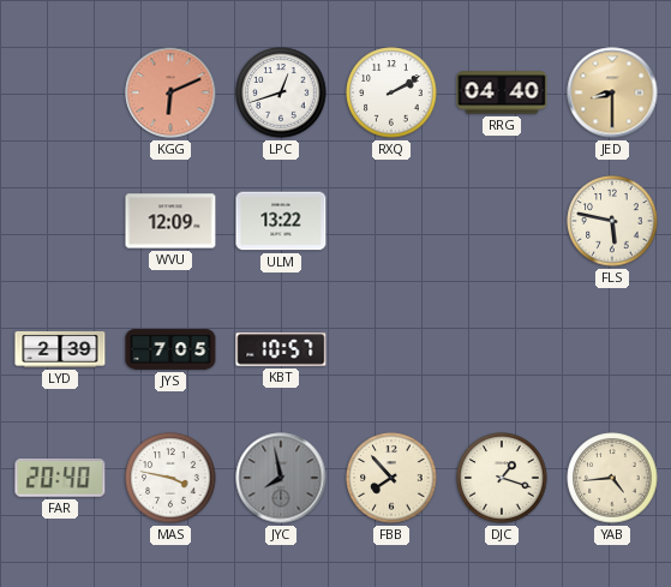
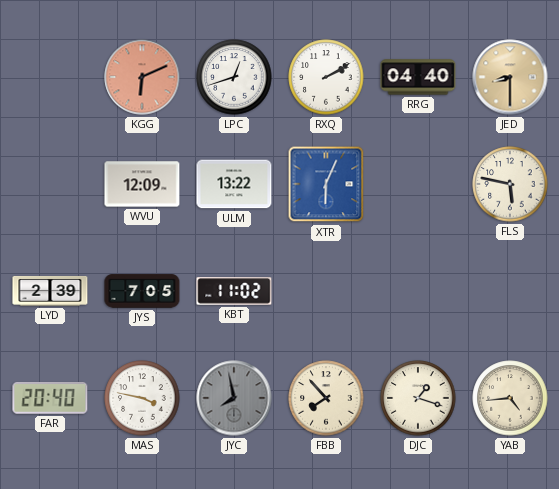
XTR: none -> 6:04
KBT: 10:57 -> 11:02
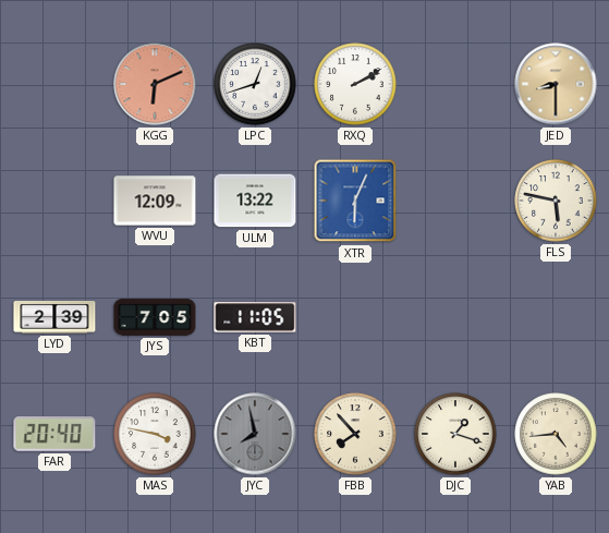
RRG: 04:40 -> none
KBT: 11:02 -> 11:05
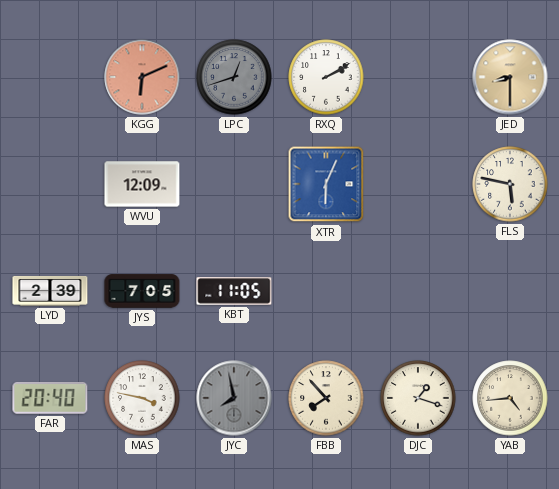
LPC dial: white -> grey
ULM: 13:22 -> none
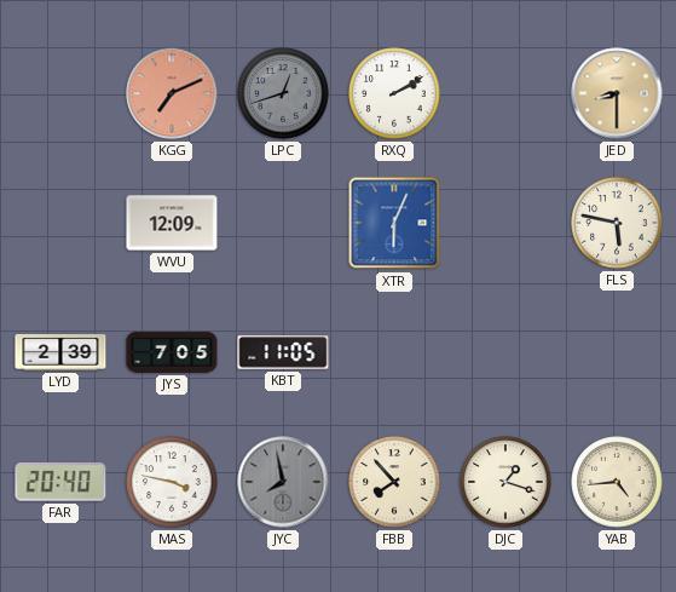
KGG: 6:11 -> 7:11
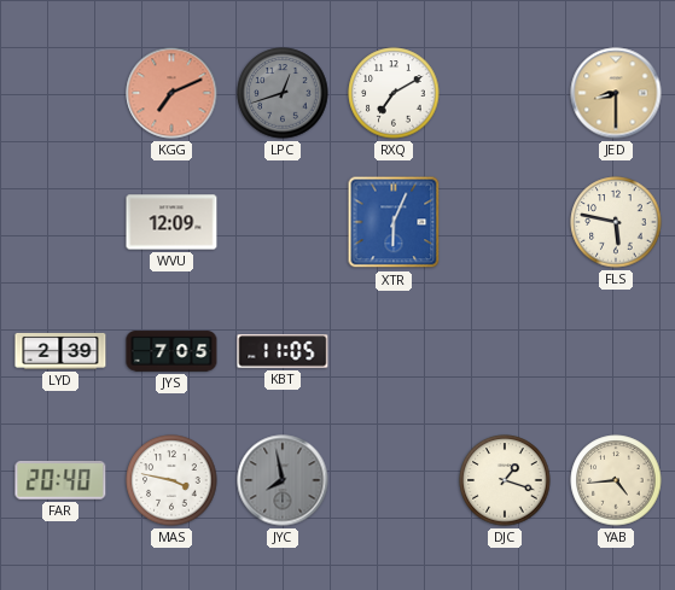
RXQ: 2:10 -> 7:10
FBB: 7:53 -> none
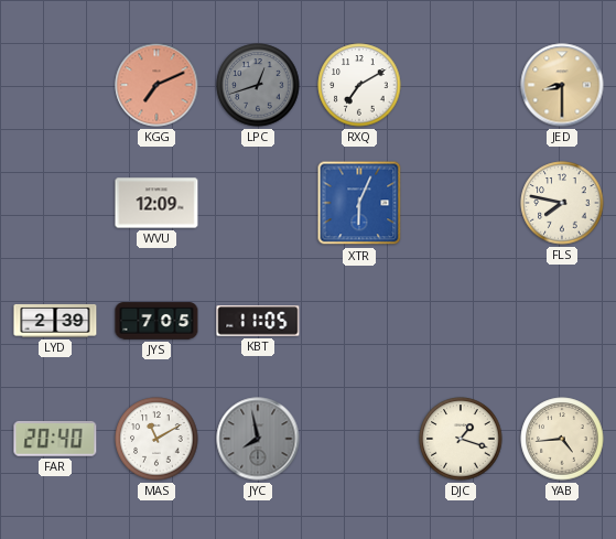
FLS: 5:47 -> 7:47
MAS: 3:47 -> 11:10
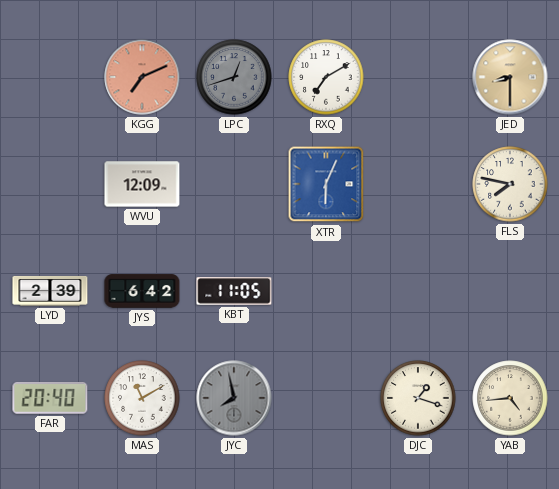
JYS: 7:05 -> 6:42
